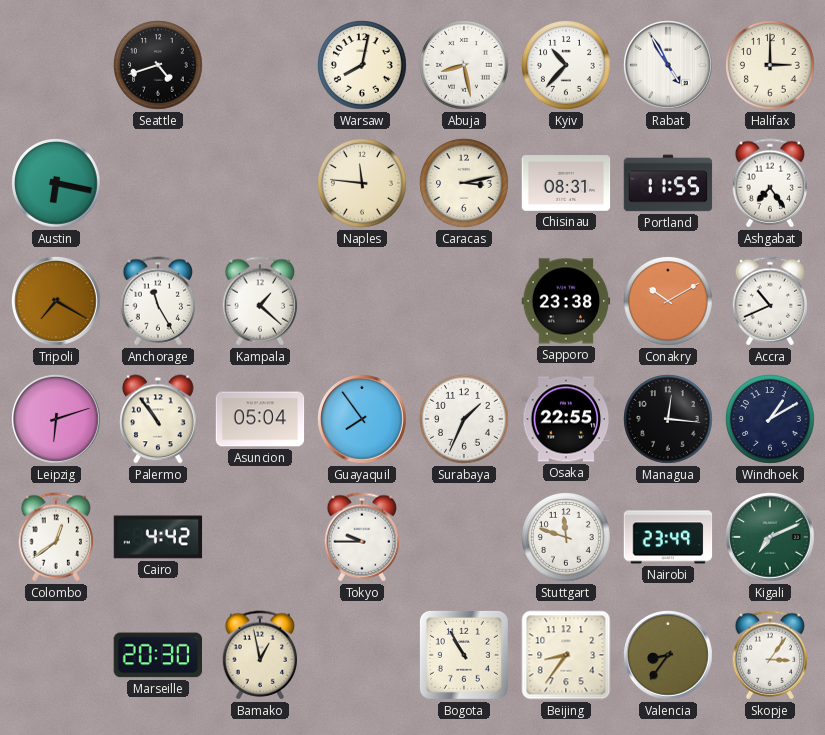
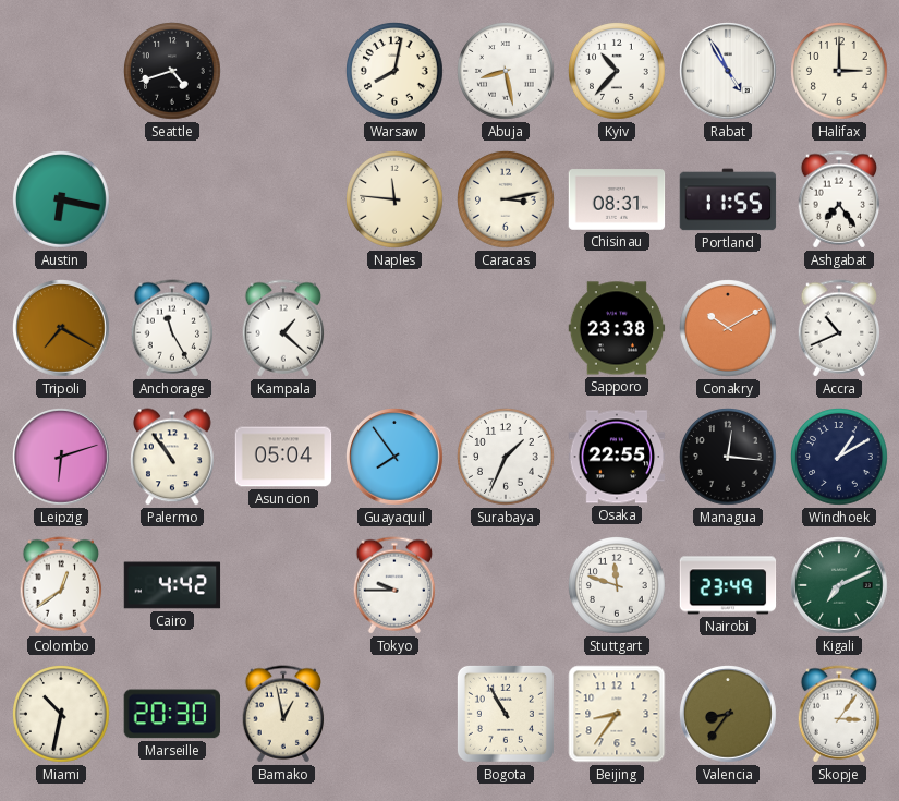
Miami: none -> 10:32
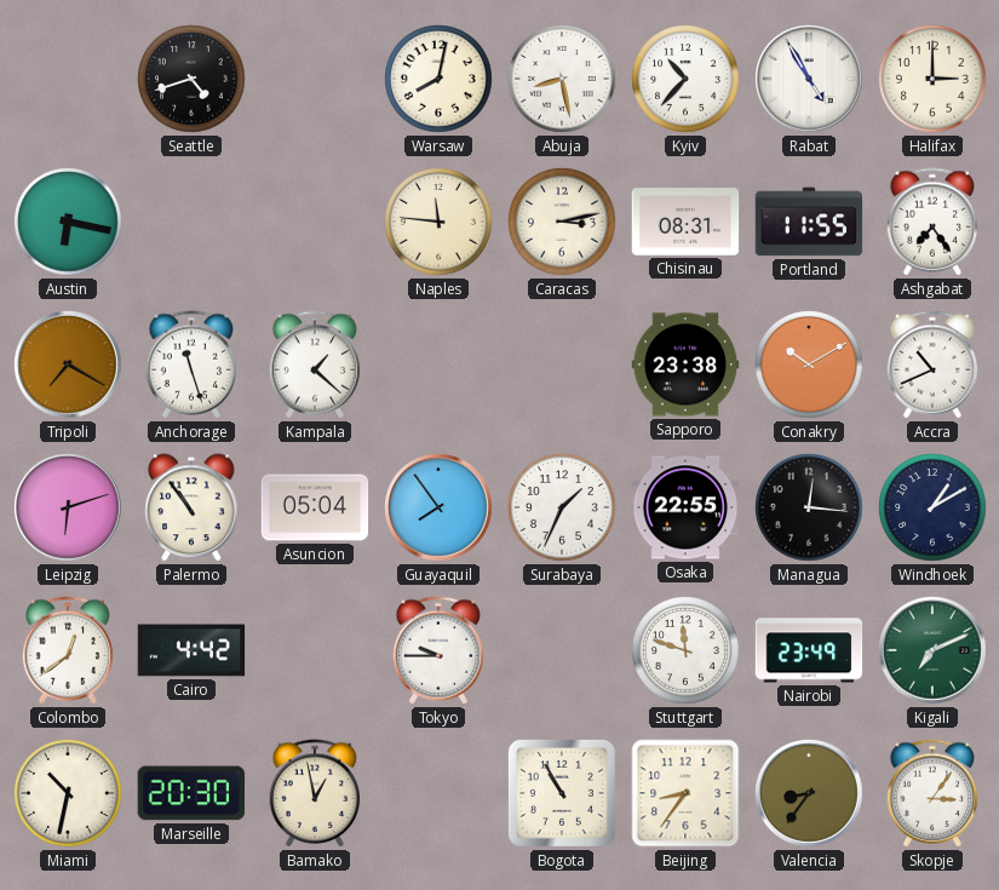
Anchorage: 11:25 -> 11:27
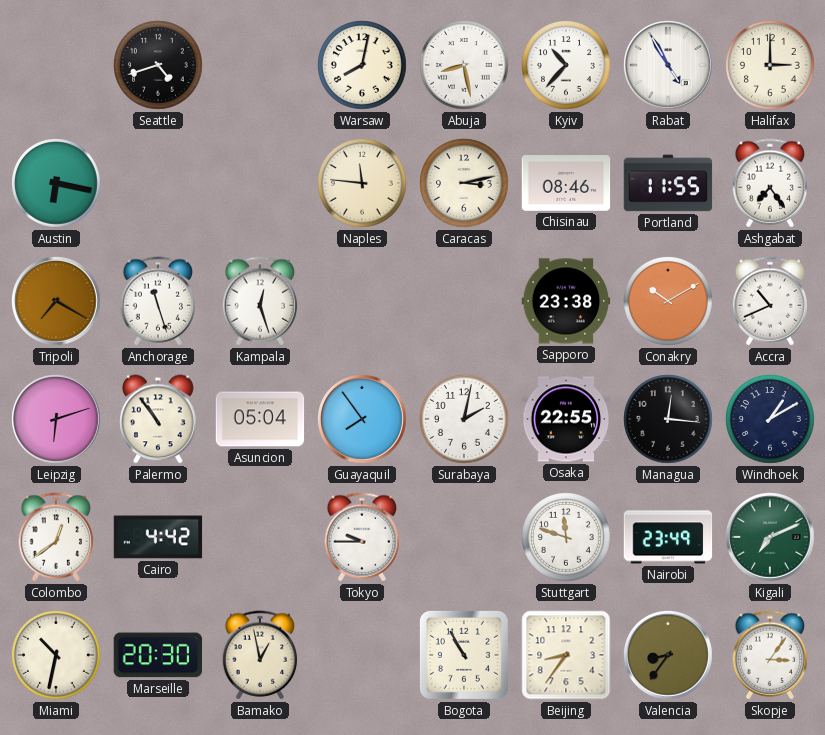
Chisinau: 08:31 -> 08:46
Kampala: 1:22 -> 12:27
Surabaya: 1:34 -> 2:02
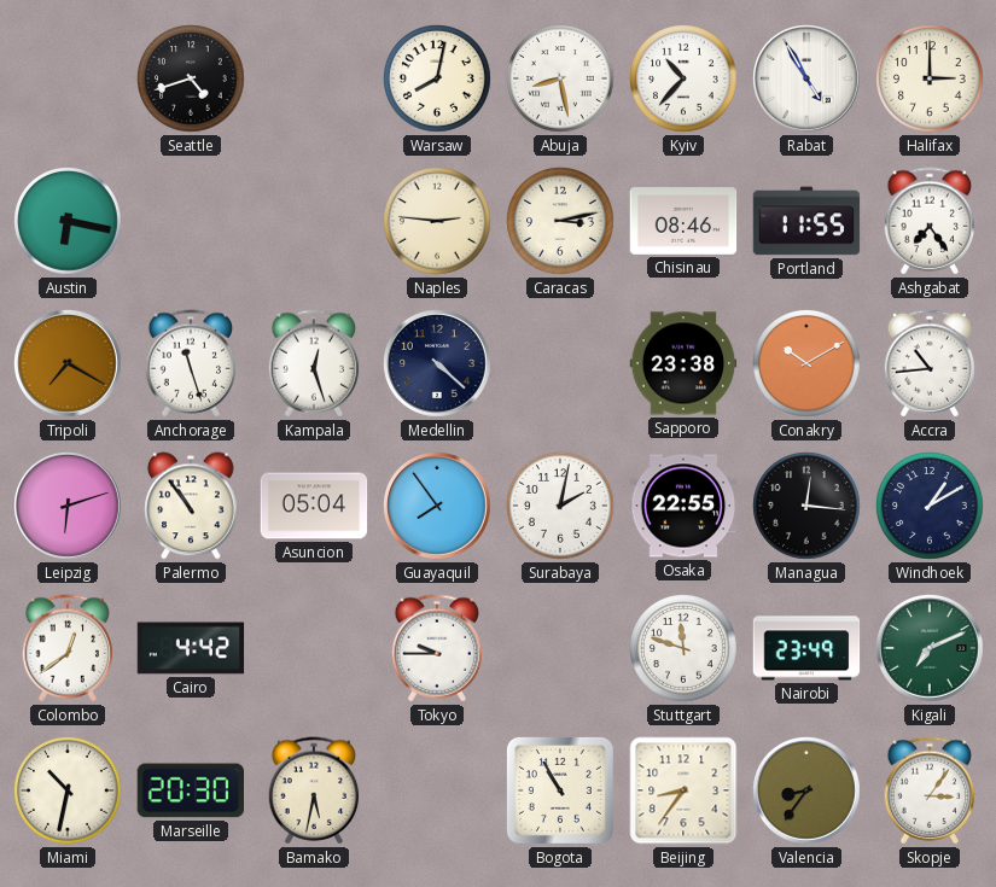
Naples: 11:46 -> 2:46
Medellin: none -> 4:22
Accra: 10:41 -> 10:44
Bamako: 12:58 -> 5:32
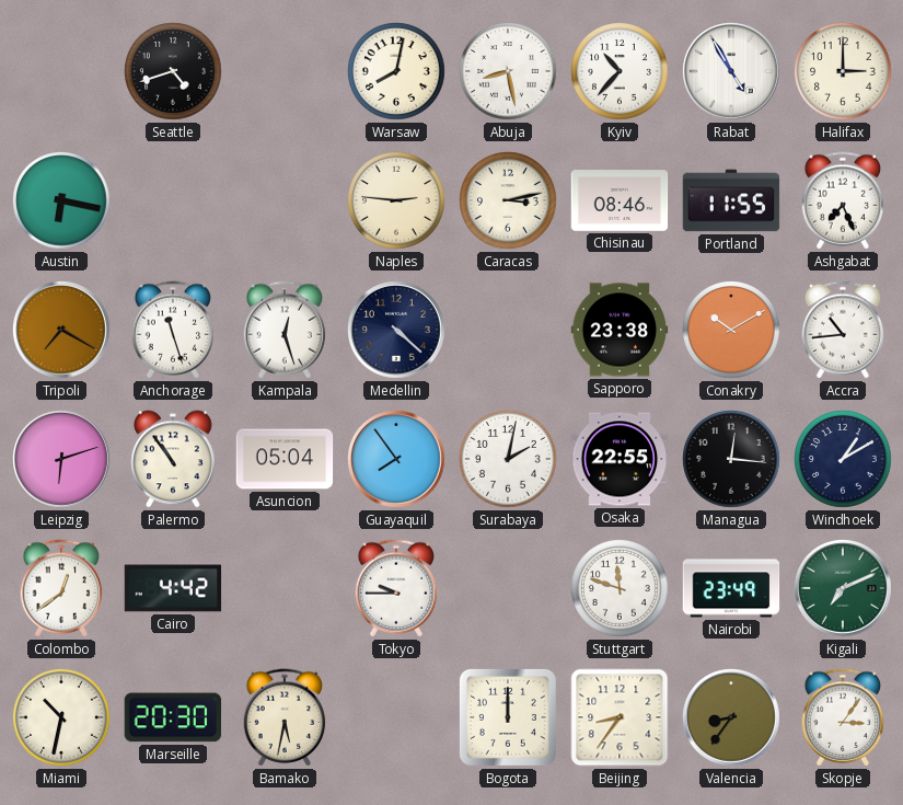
Ashgabat: 7:24 -> 7:26
Bogota: 10:55 -> 12:00
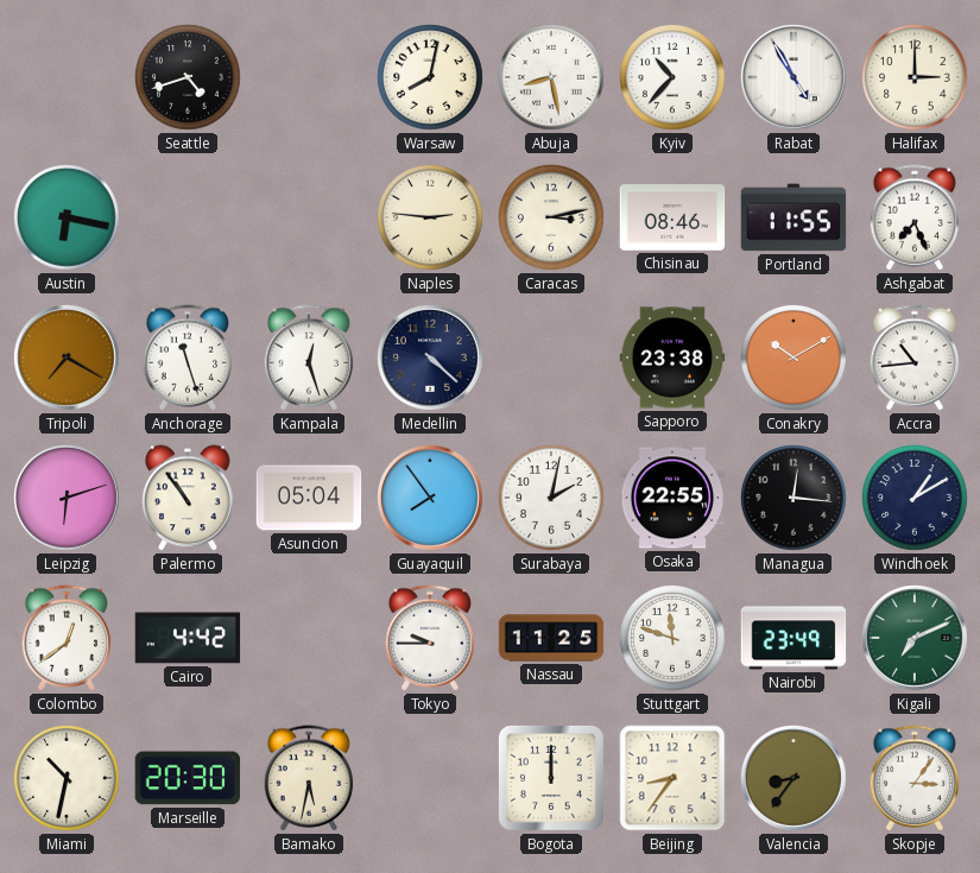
Nassau: none -> 11:25
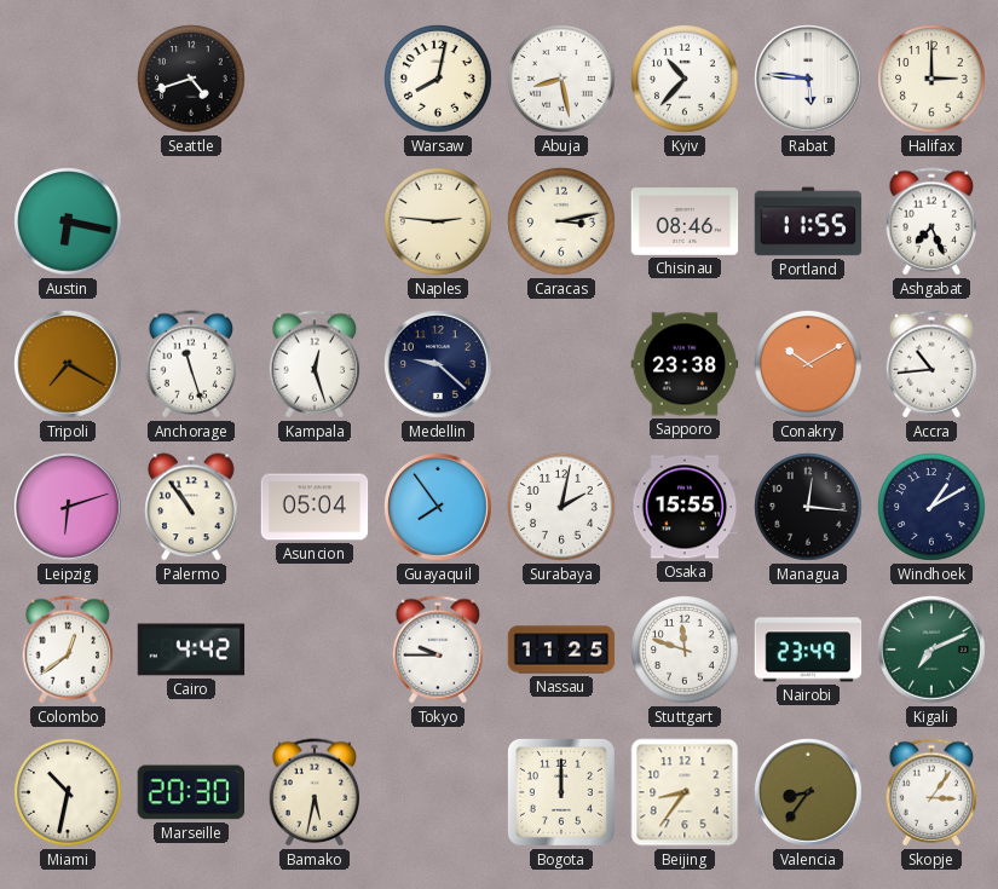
Rabat: 4:55 -> 5:46
Medellin: 4:22 -> 9:22
Osaka: 22:55 -> 15:55
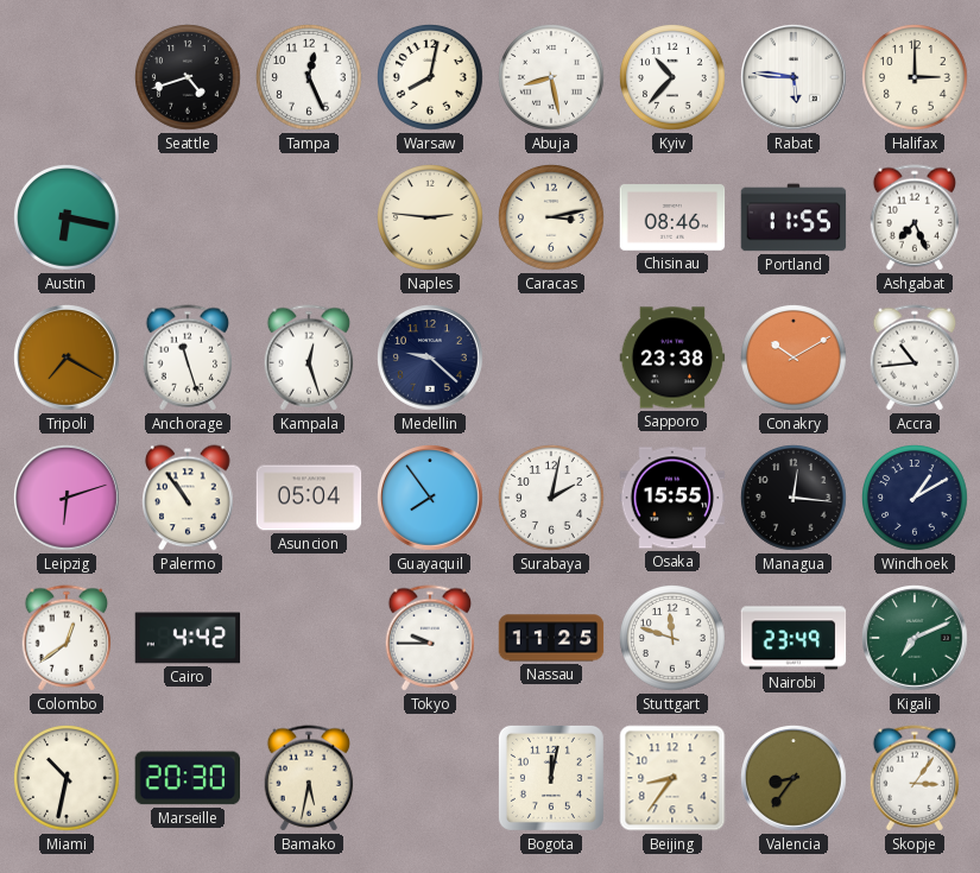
Tampa: none -> 12:26
Bogota: 12:00 -> 12:02
